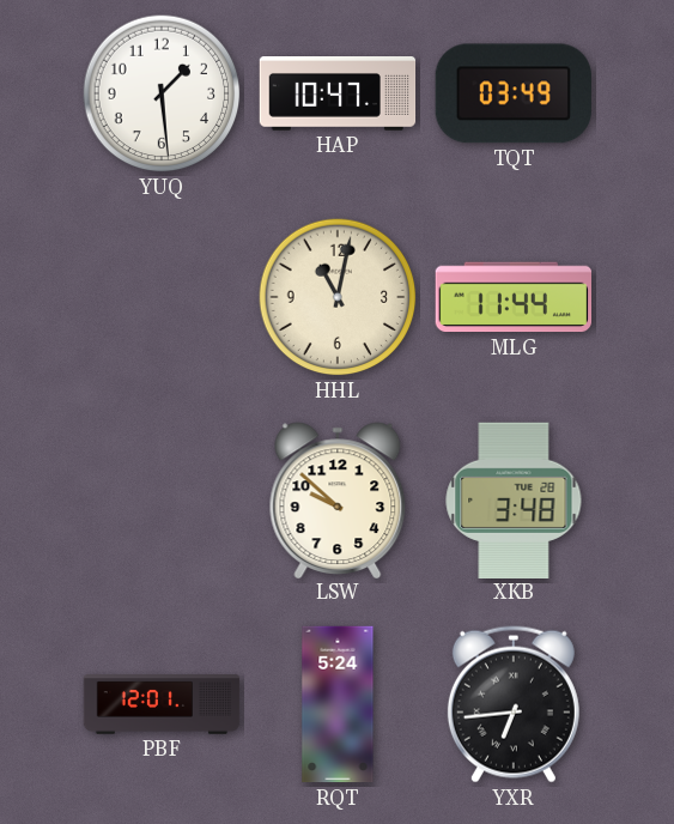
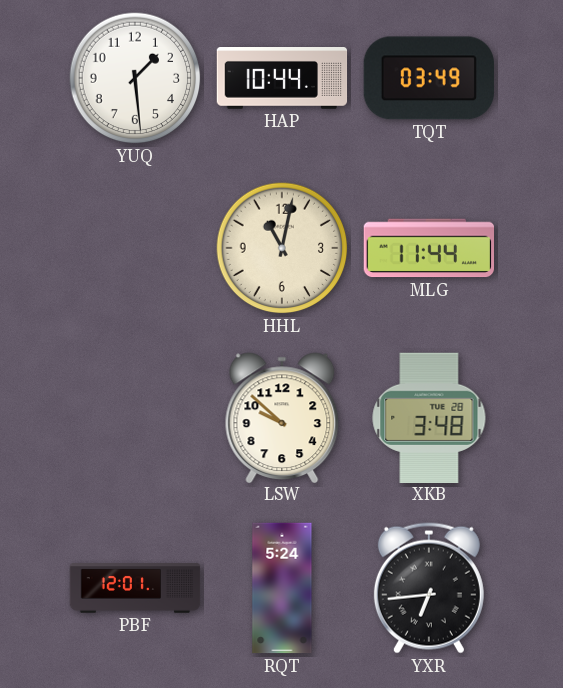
HAP: 10:47 -> 10:44
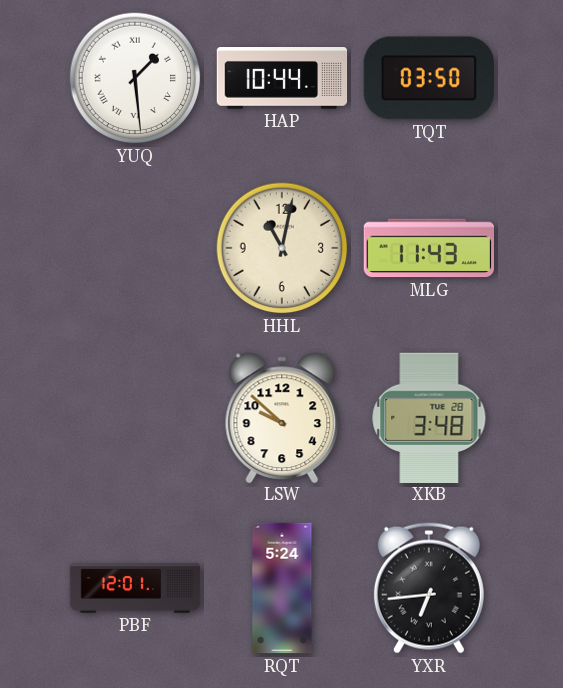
YUQ numerals: Arabic -> Roman
TQT: 03:49 -> 03:50
MLG: 11:44 -> 11:43
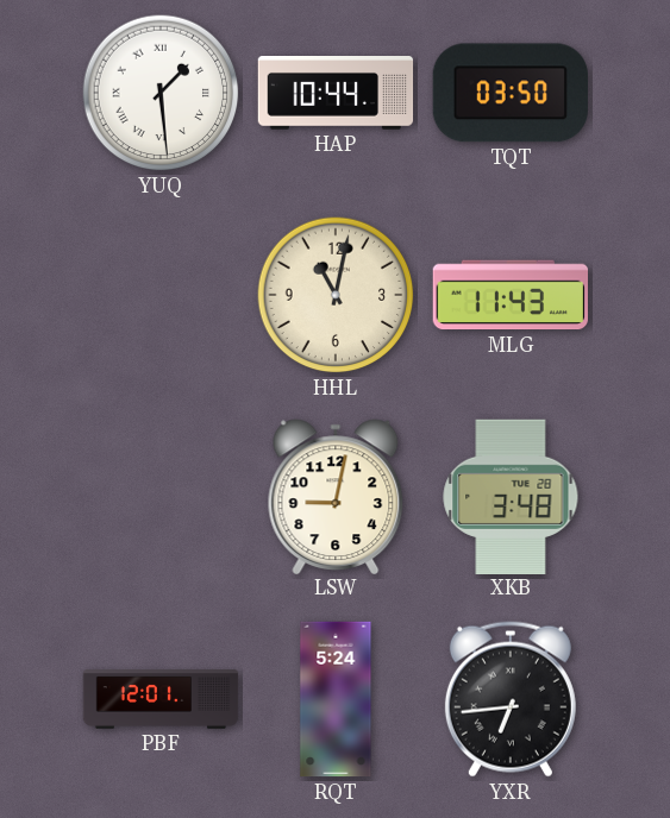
LSW: 9:52 -> 9:02
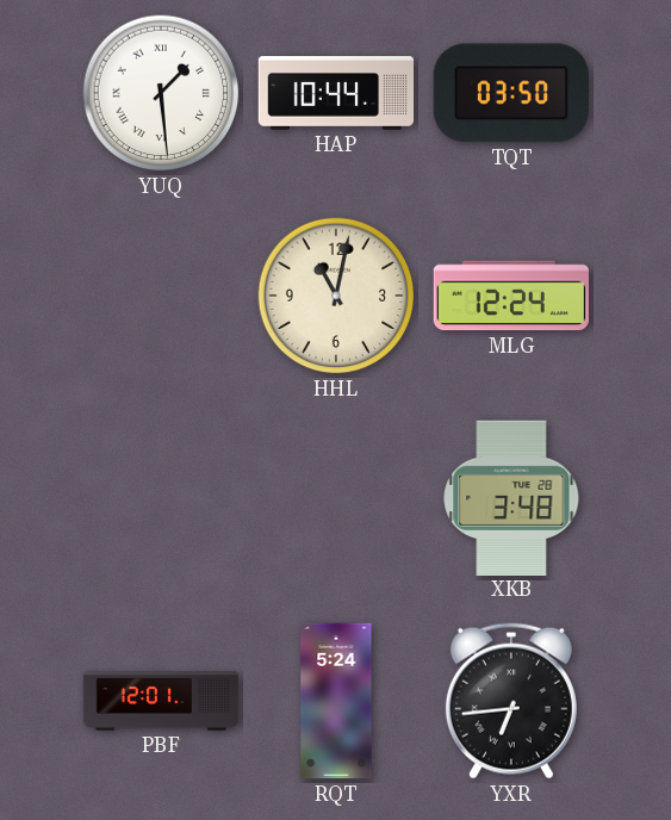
MLG: 11:43 -> 12:24
LSW: 9:02 -> none
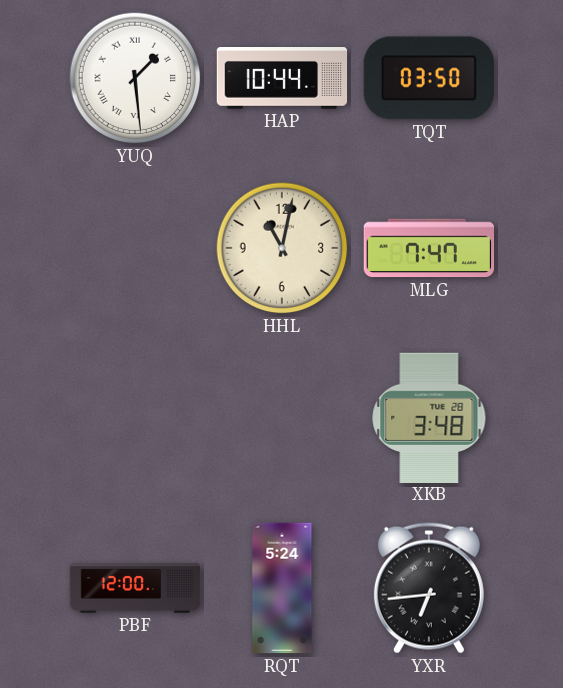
MLG: 12:24 -> 7:47
PBF: 12:01 -> 12:00
